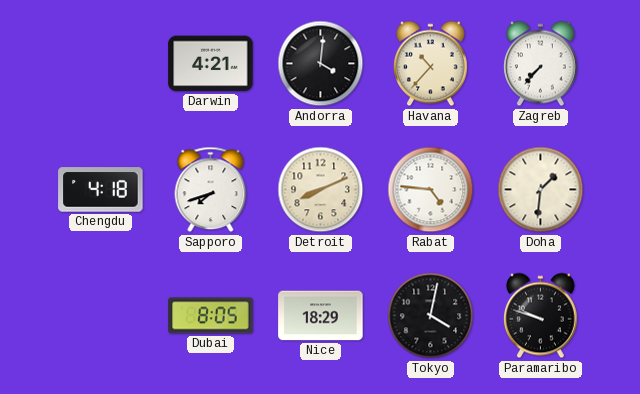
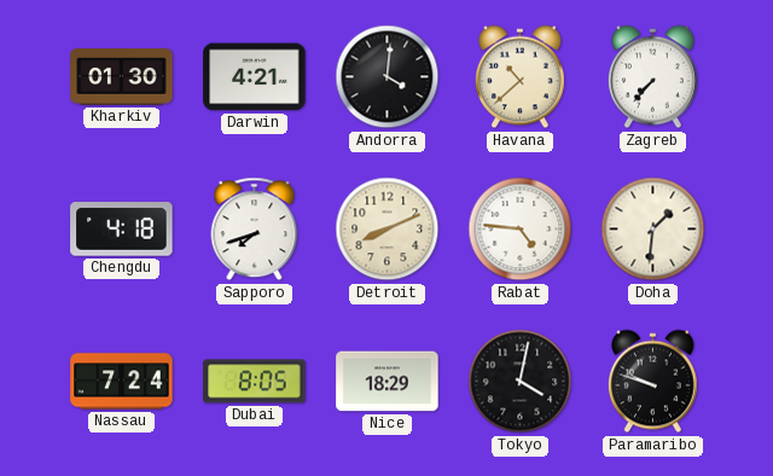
Kharkiv: none -> 01:30
Havana: 10:37 -> 10:38
Nassau: none -> 7:24
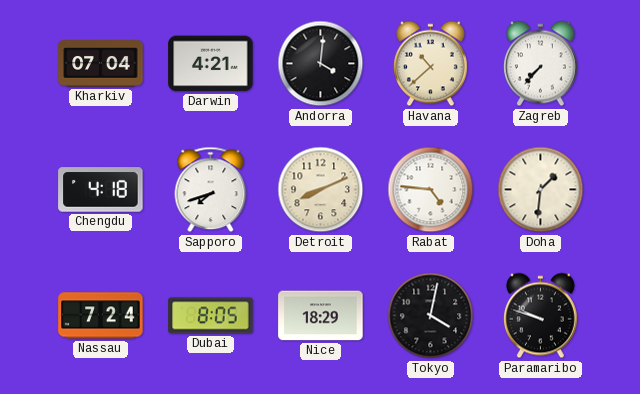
Kharkiv: 01:30 -> 07:04
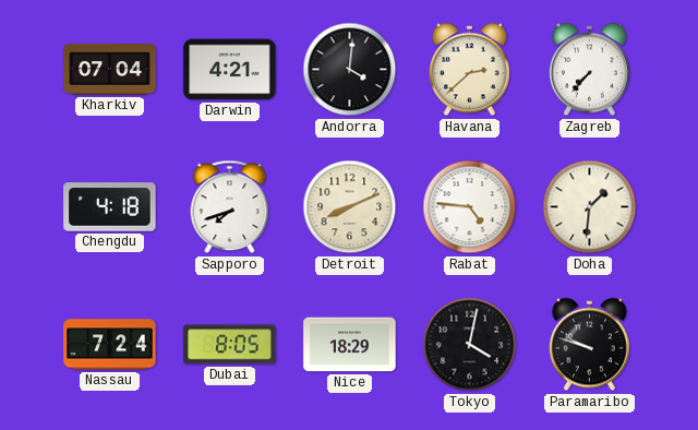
Havana: 10:38 -> 2:38
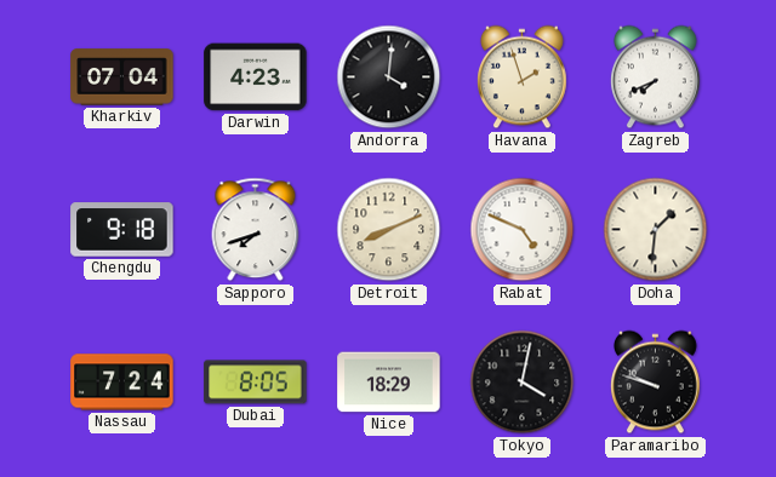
Darwin: 4:21 -> 4:23
Havana: 2:38 -> 1:57
Zagreb: 7:37 -> 7:41
Chengdu: 4:18 -> 9:18
Rabat: 4:46 -> 4:49
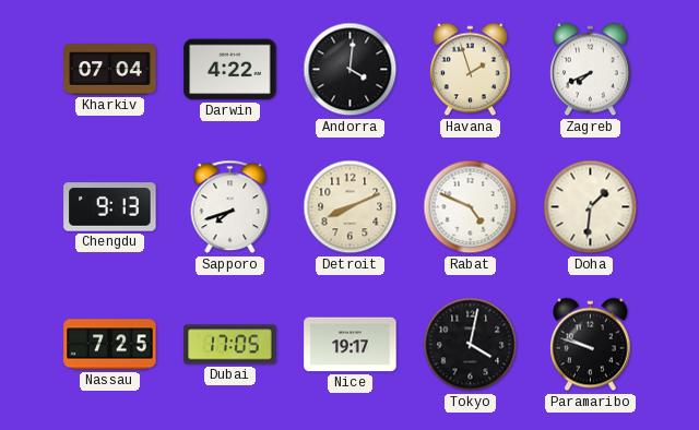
Darwin: 4:23 -> 4:22
Chengdu: 9:18 -> 9:13
Nassau: 7:24 -> 7:25
Dubai: 8:05 -> 17:05
Nice: 18:29 -> 19:17
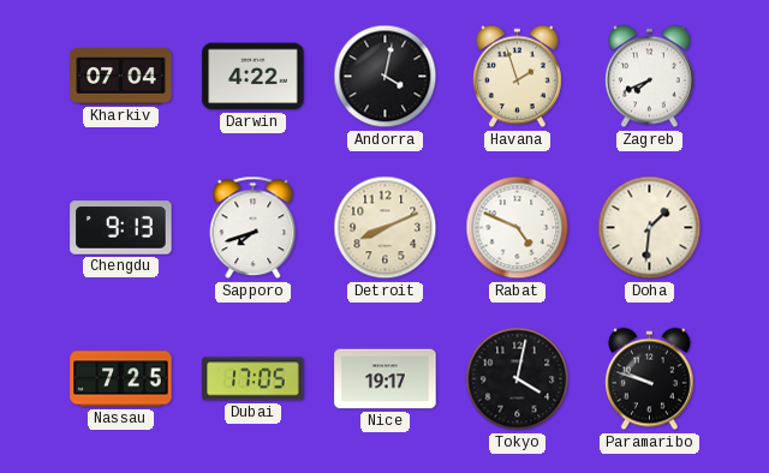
Andorra: 4:01 -> 4:02
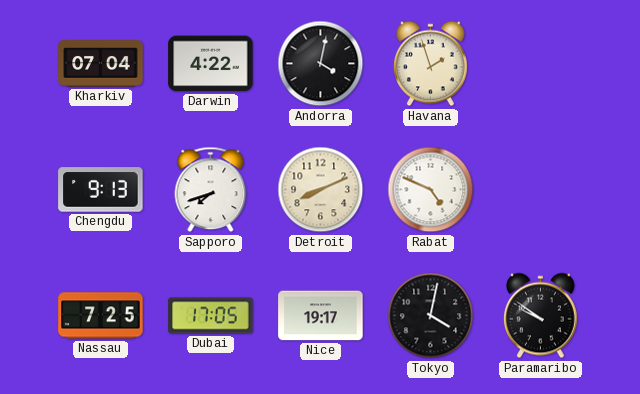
Zagreb: 7:41 -> none
Doha: 1:31 -> none
Paramaribo: 9:48 -> 9:51
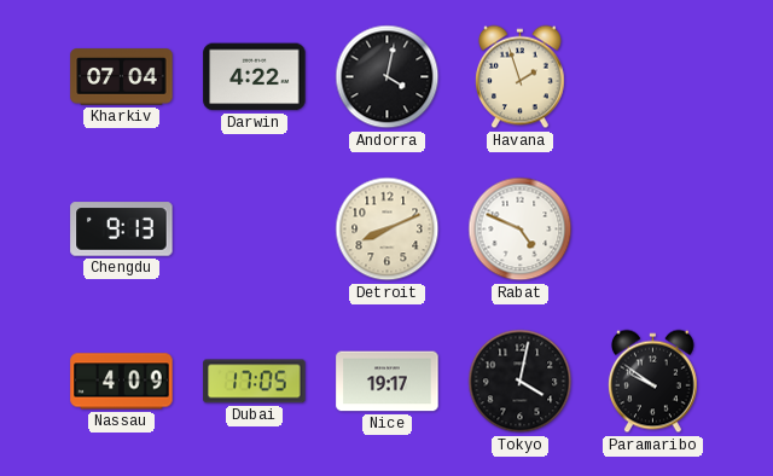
Sapporo: 7:42 -> none
Nassau: 7:25 -> 4:09
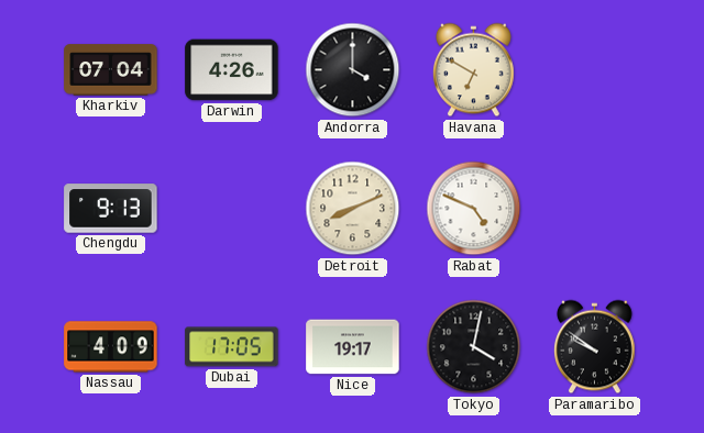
Darwin: 4:22 -> 4:26
Andorra: 4:02 -> 4:00
Havana: 1:57 -> 6:50
